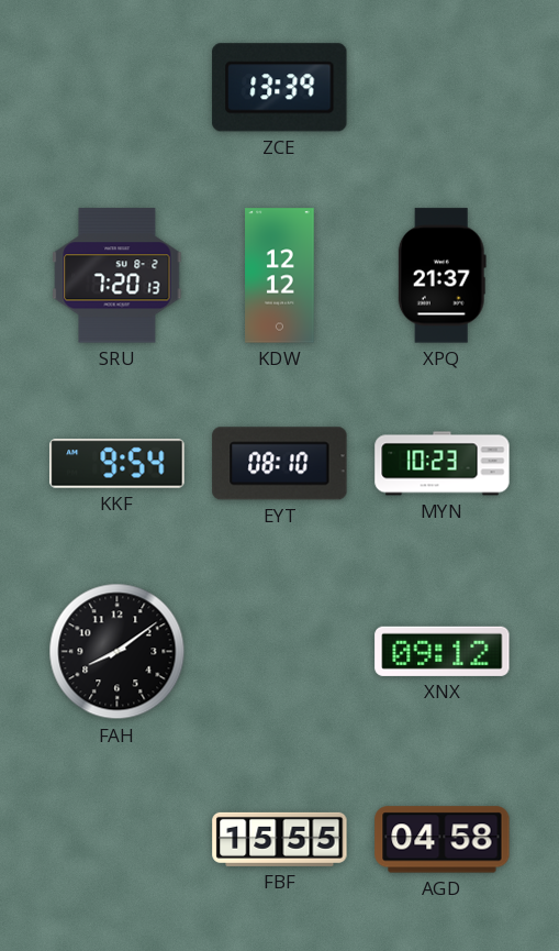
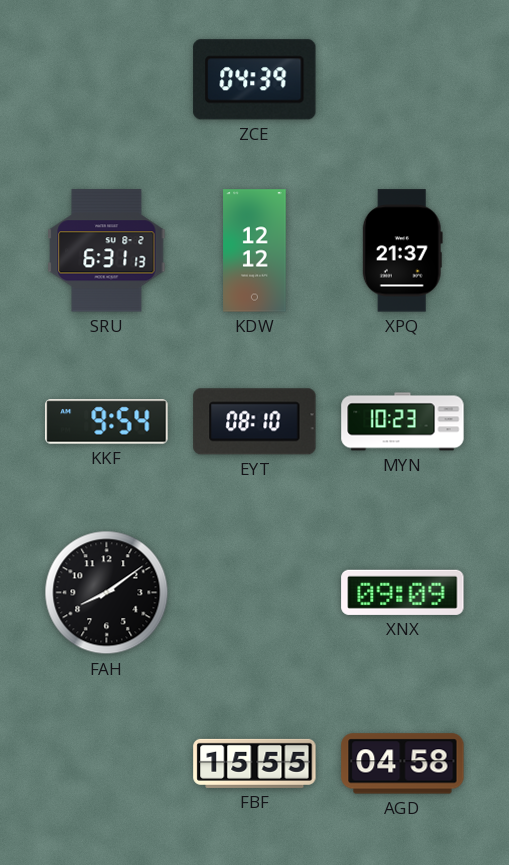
ZCE: 13:39 -> 04:39
SRU: 7:20 -> 6:31
XNX: 09:12 -> 09:09
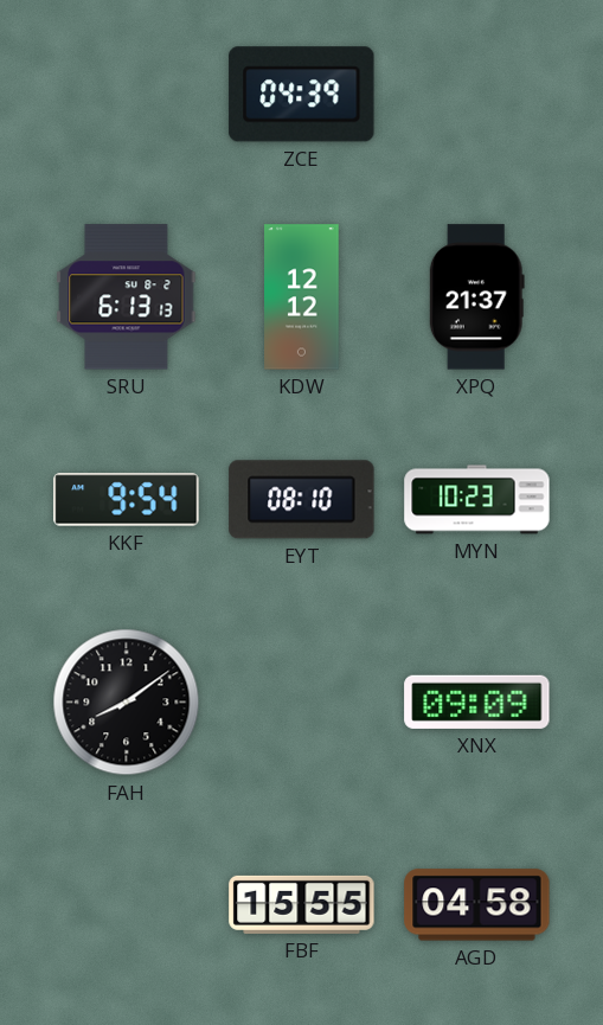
SRU: 6:31 -> 6:13
